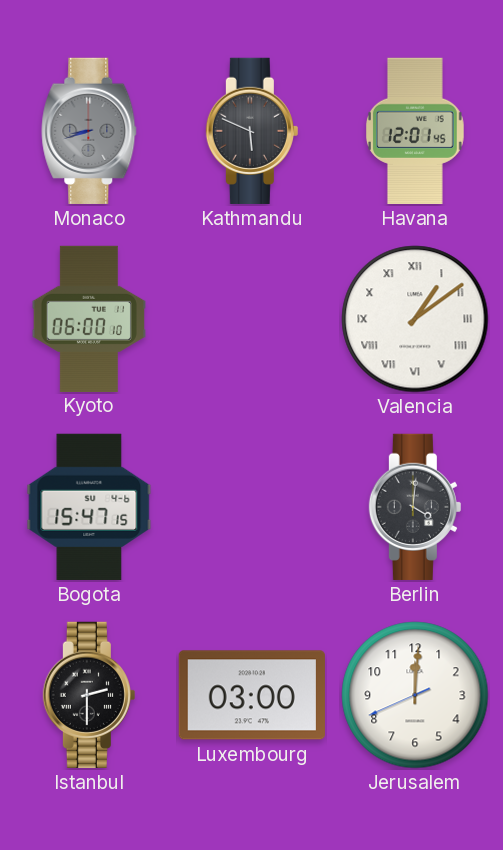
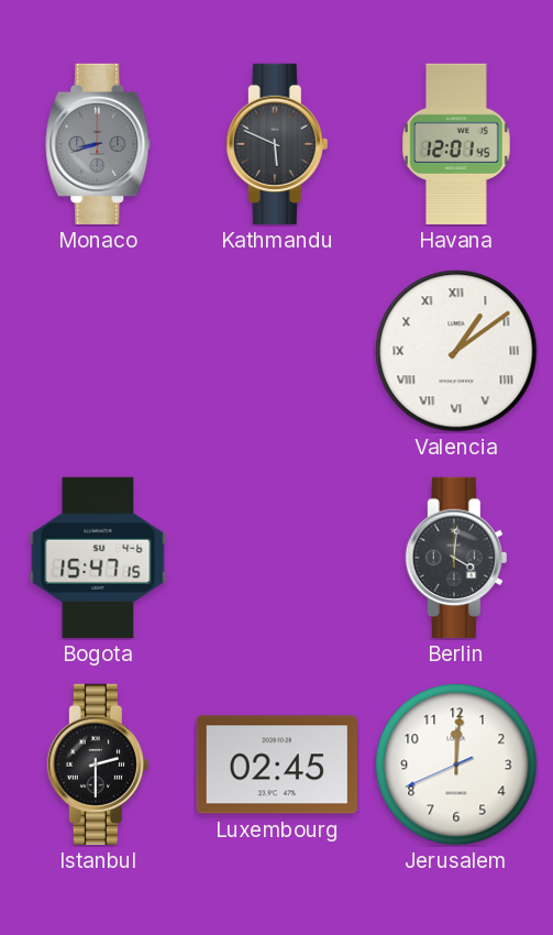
Kyoto: 06:00 -> none
Luxembourg: 03:00 -> 02:45
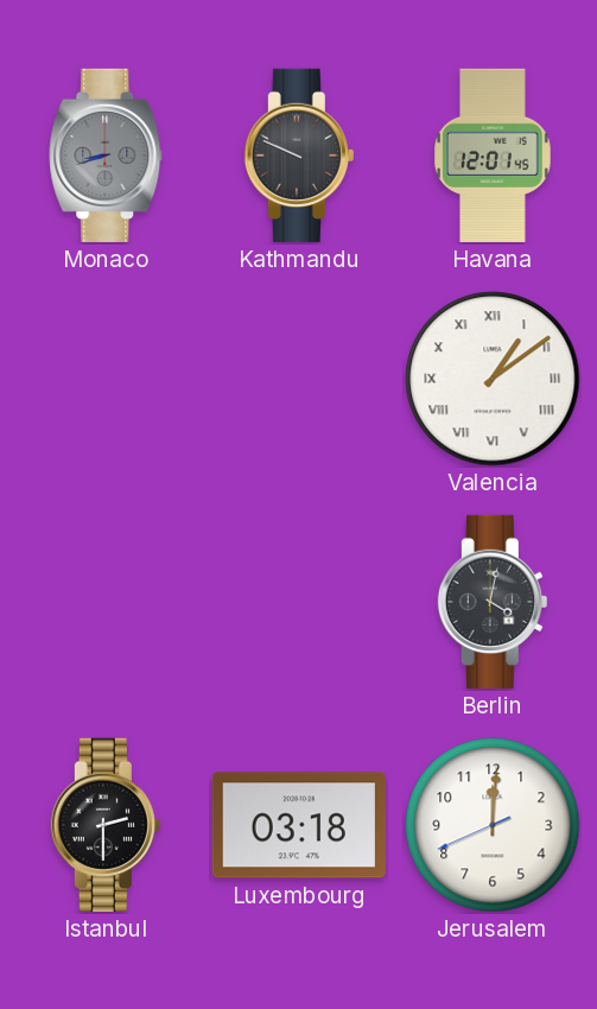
Kathmandu: 5:49 -> 9:49
Bogota: 15:47 -> none
Berlin: 4:01 -> 4:02
Luxembourg: 02:45 -> 03:18
